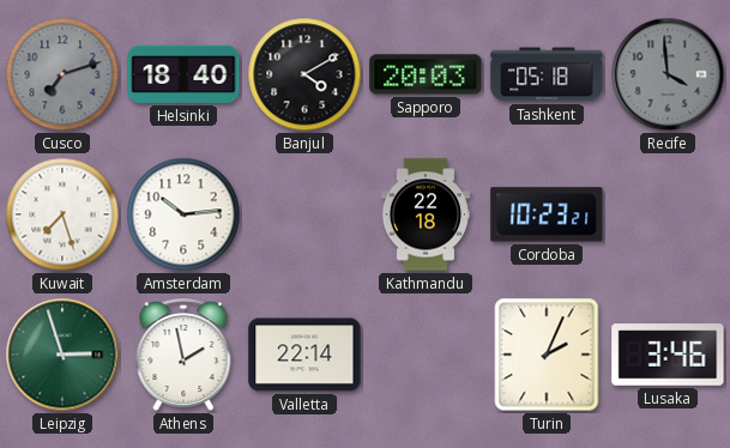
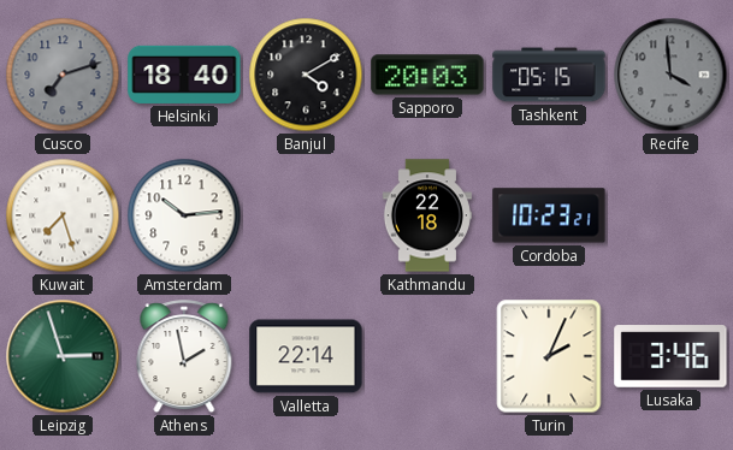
Tashkent: 05:18 -> 05:15
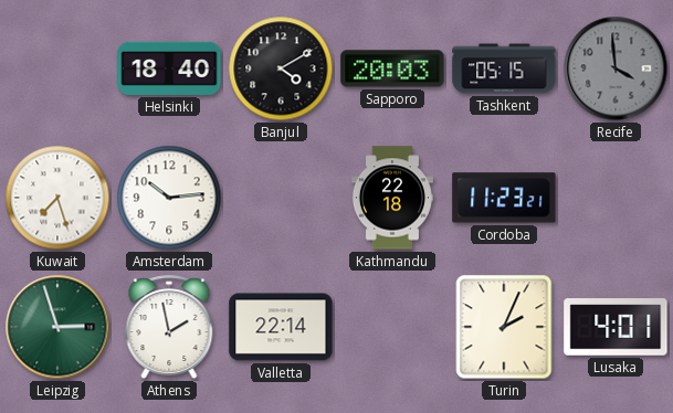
Cusco: 7:12 -> none
Cordoba: 10:23 -> 11:23
Lusaka: 3:46 -> 4:01
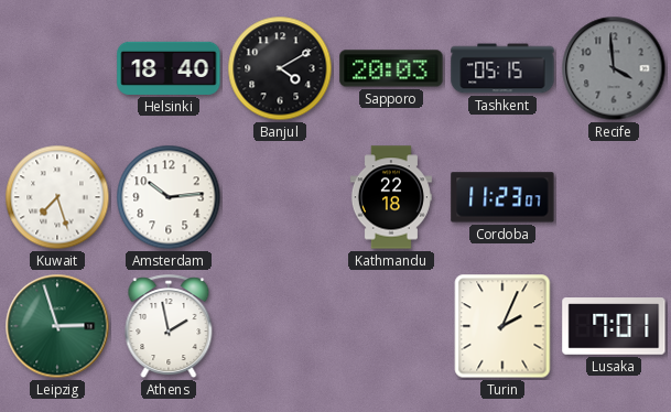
Cordoba: 11:23:21 -> 11:23:07
Valletta: 22:14 -> none
Lusaka: 4:01 -> 7:01
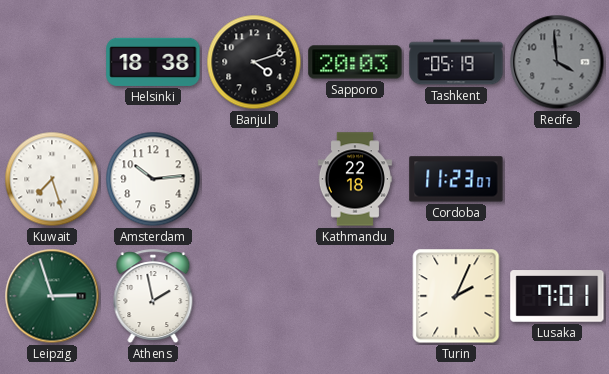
Helsinki: 18:40 -> 18:38
Banjul: 4:10 -> 4:12
Tashkent: 05:15 -> 05:19
